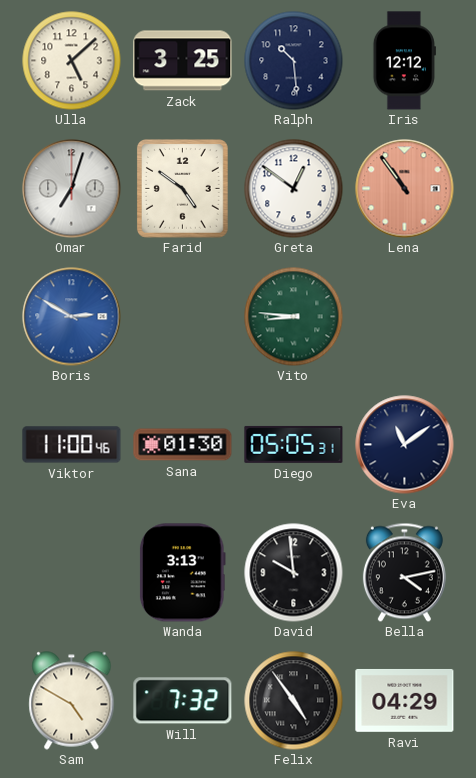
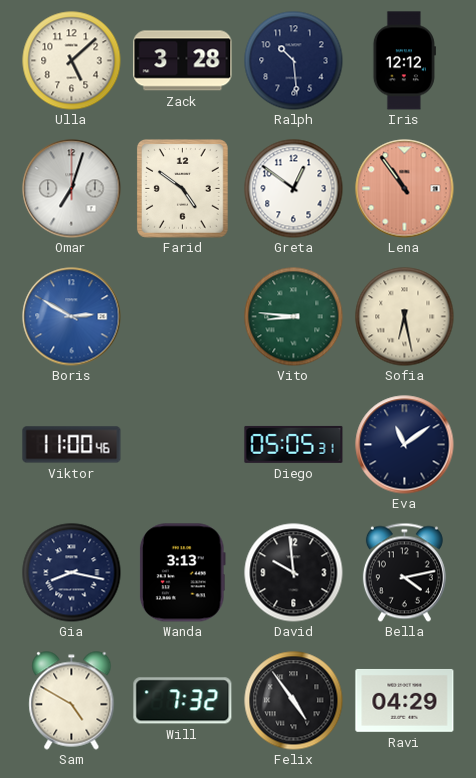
Zack: 3:25 -> 3:28
Sofia: none -> 6:28
Sana: 01:30 -> none
Gia: none -> 8:17
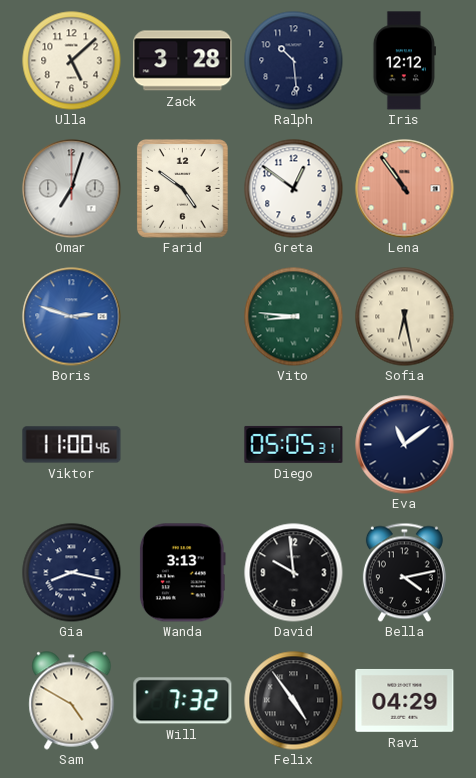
Boris: 2:50 -> 2:48
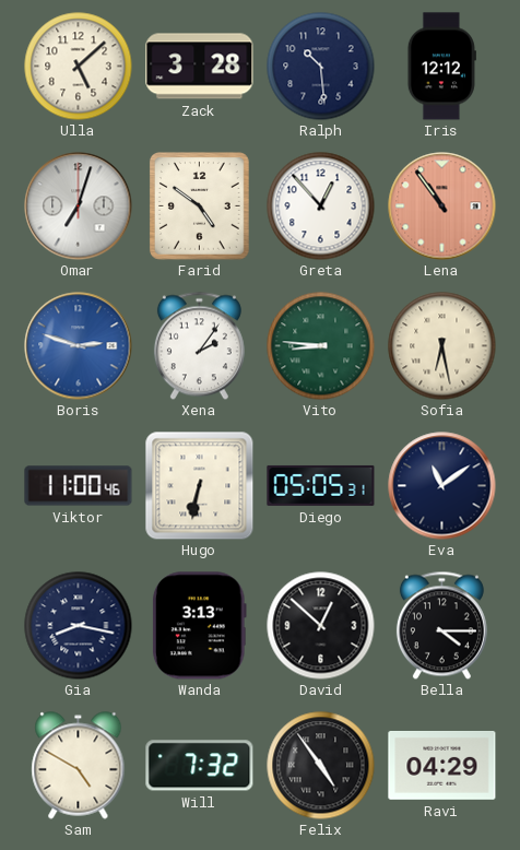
Greta: 12:51 -> 12:53
Xena: none -> 2:06
Hugo: none -> 6:32
David: 9:59 -> 12:52
Bella: 4:13 -> 4:15
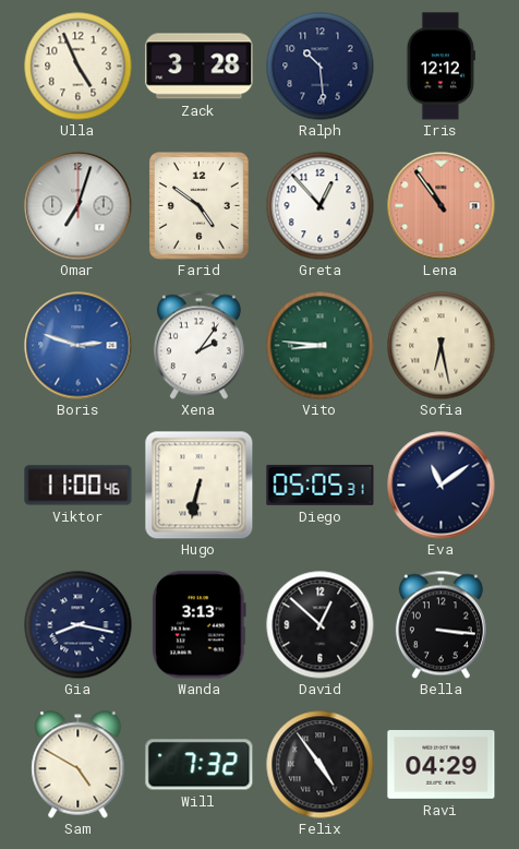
Ulla: 5:08 -> 4:56
Bella: 4:15 -> 3:16
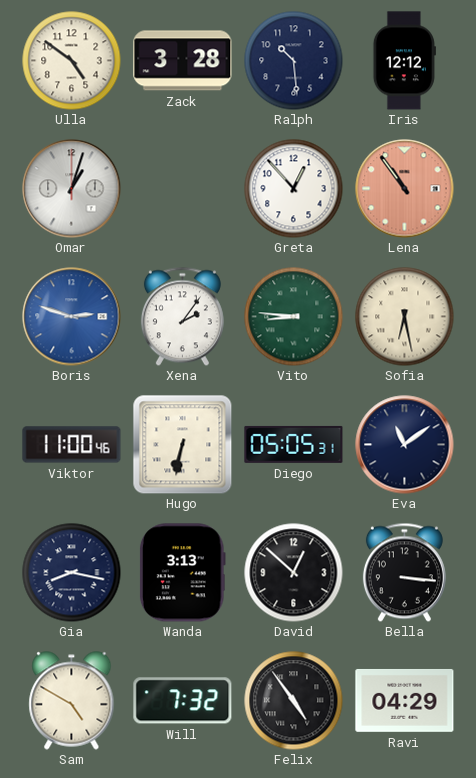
Ulla: 4:56 -> 4:51
Omar: 7:03 -> 1:03
Farid: 4:51 -> none
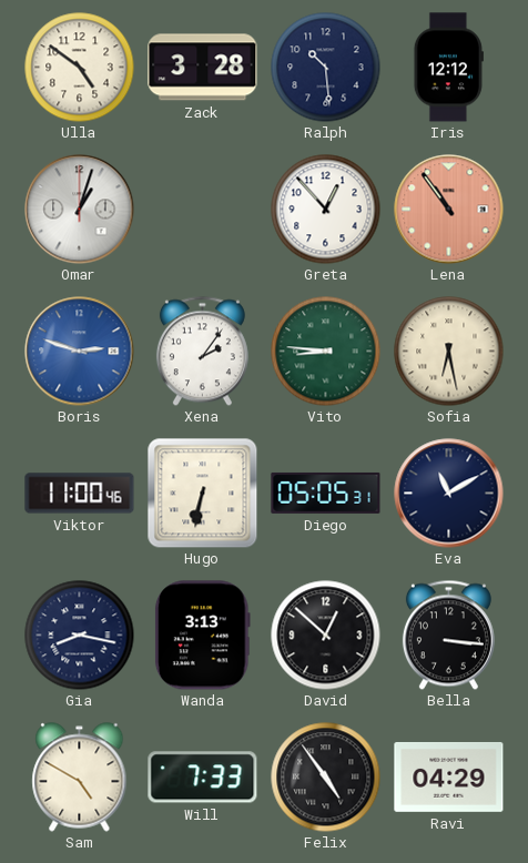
Eva: 11:09 -> 11:10
Will: 7:32 -> 7:33
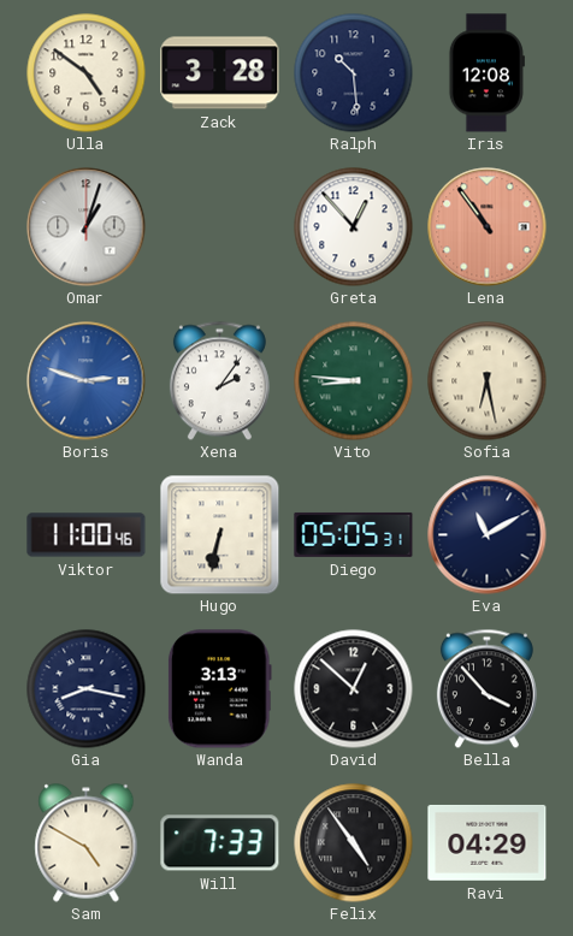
Iris: 12:12 -> 12:08
Bella: 3:16 -> 3:53
